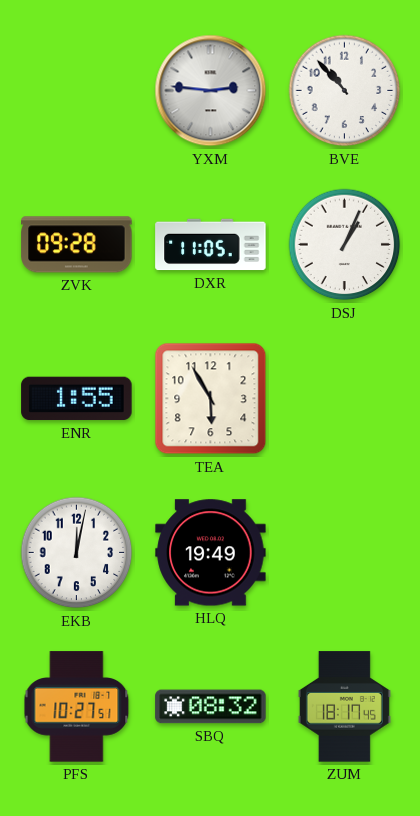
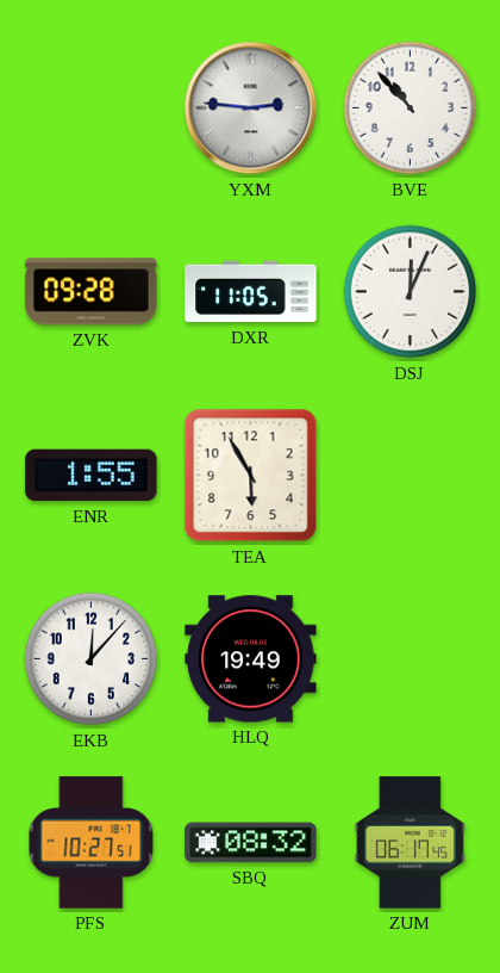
DSJ: 1:04 -> 12:04
EKB: 12:02 -> 12:07
ZUM: 18:17 -> 06:17
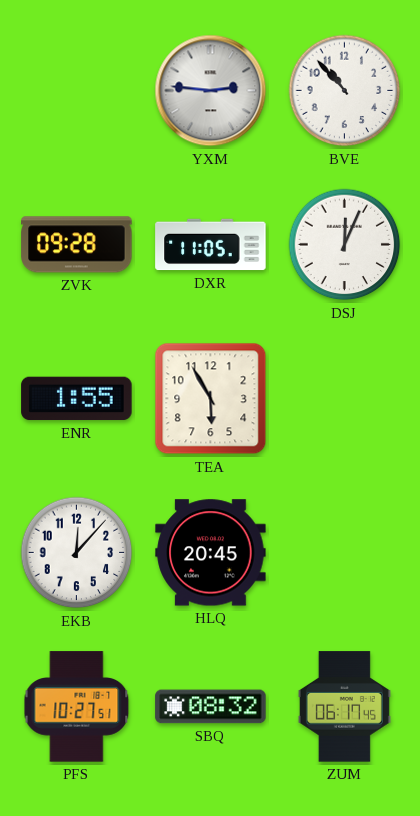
HLQ: 19:49 -> 20:45
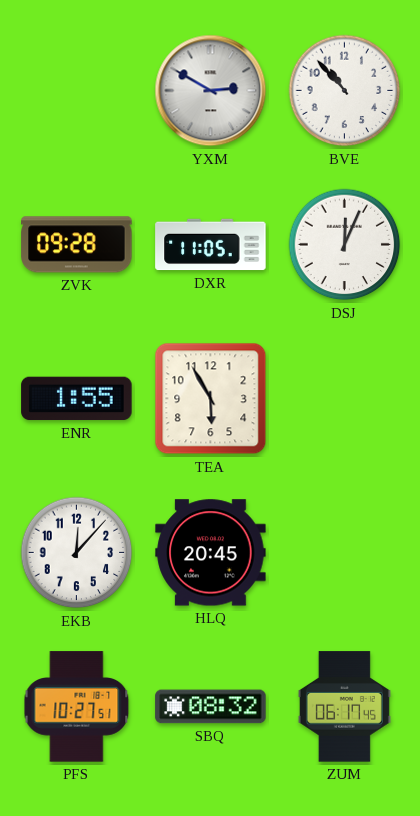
YXM: 2:46 -> 2:50
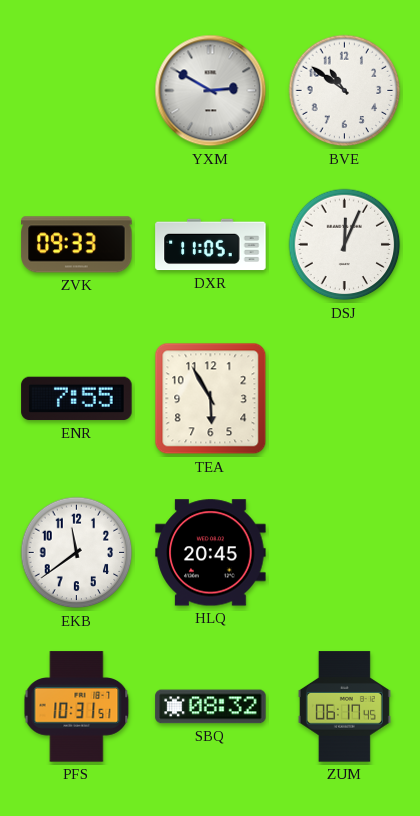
BVE: 10:53 -> 10:51
ZVK: 09:28 -> 09:33
ENR: 1:55 -> 7:55
EKB: 12:07 -> 11:39
PFS: 10:27 -> 10:31
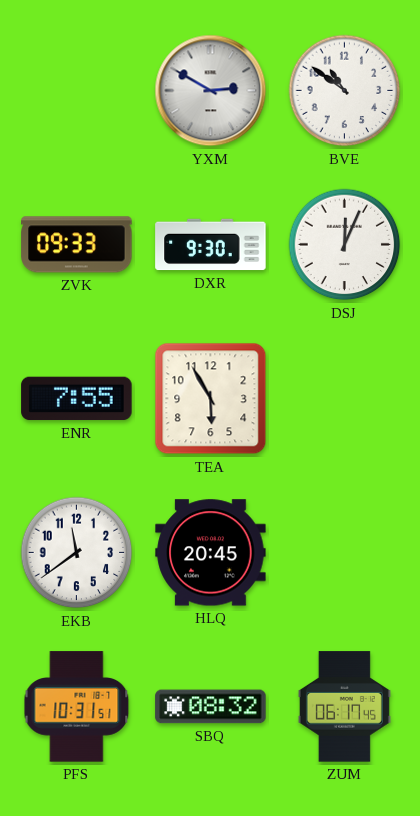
DXR: 11:05 -> 9:30
